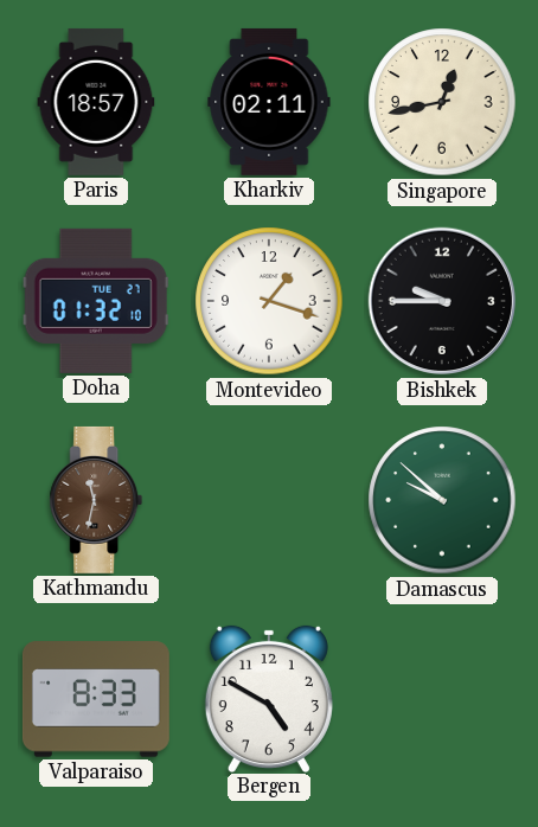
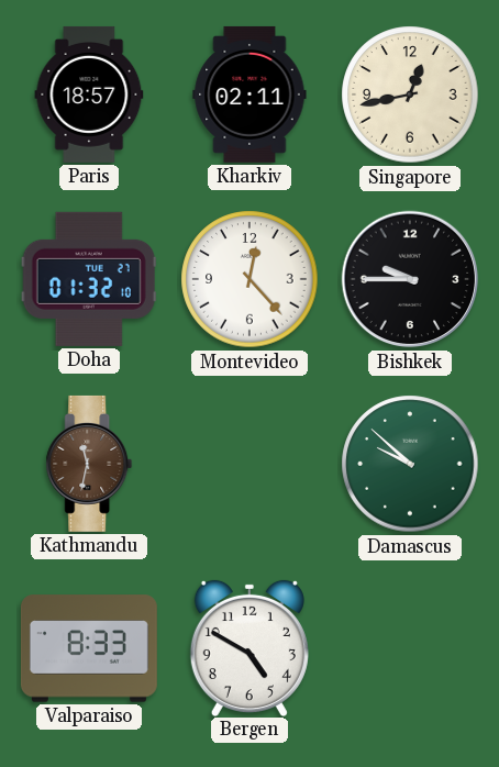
Montevideo: 1:18 -> 12:23
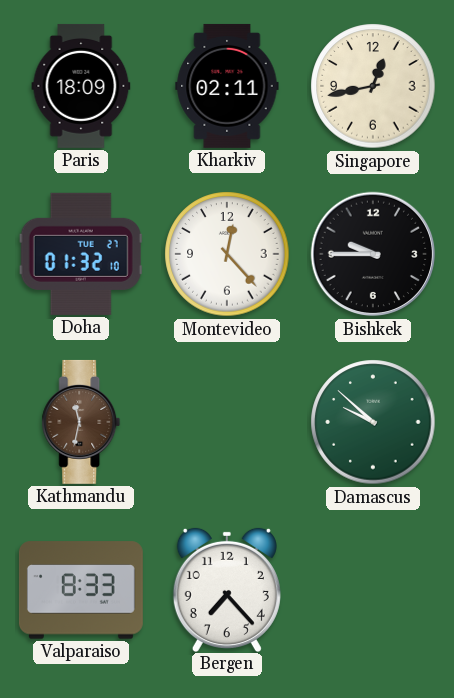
Paris: 18:57 -> 18:09
Bergen: 4:50 -> 7:23
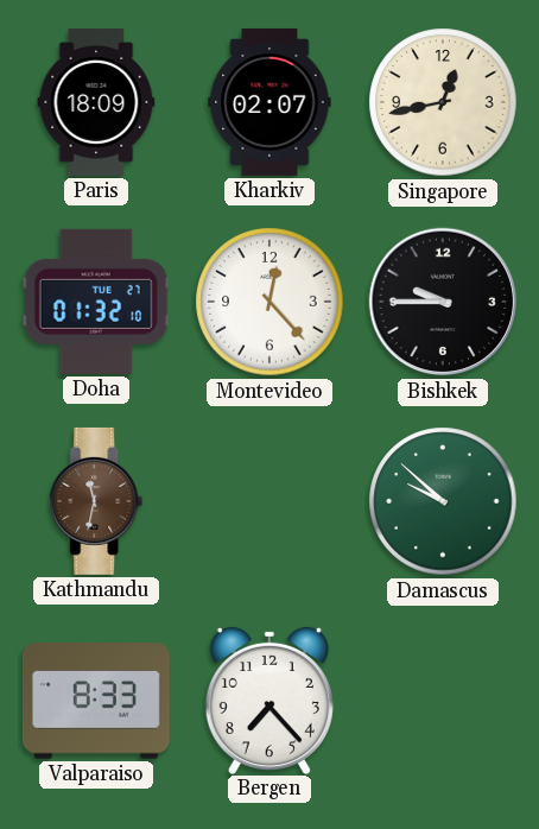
Kharkiv: 02:11 -> 02:07
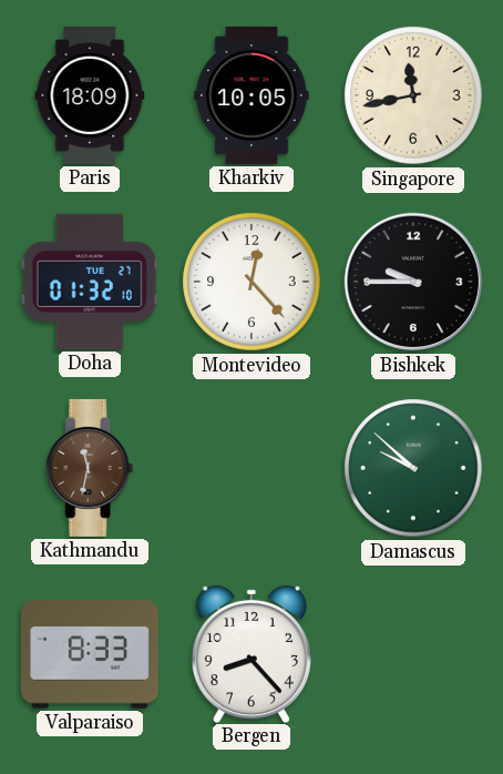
Kharkiv: 02:07 -> 10:05
Singapore: 12:43 -> 11:43
Bergen: 7:23 -> 8:23
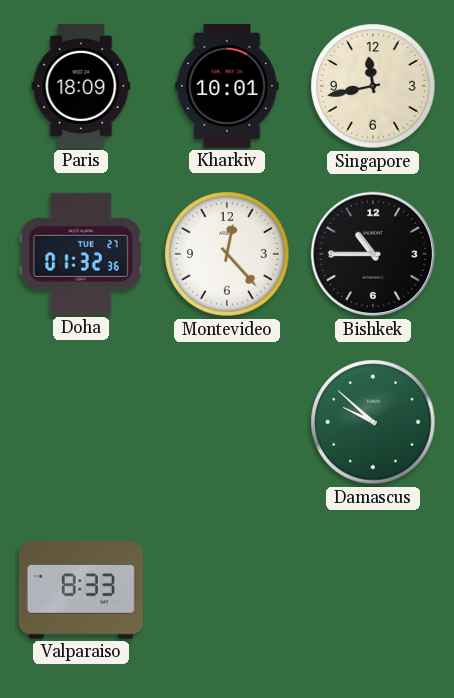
Kharkiv: 10:05 -> 10:01
Doha: 01:32:10 -> 01:32:36
Bishkek: 9:45 -> 10:45
Kathmandu: 11:32 -> none
Bergen: 8:23 -> none
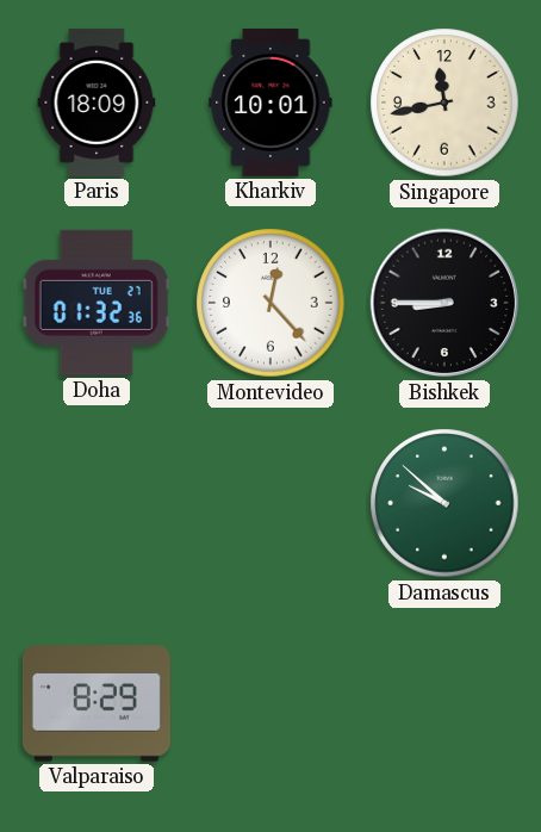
Bishkek: 10:45 -> 8:45
Valparaiso: 8:33 -> 8:29
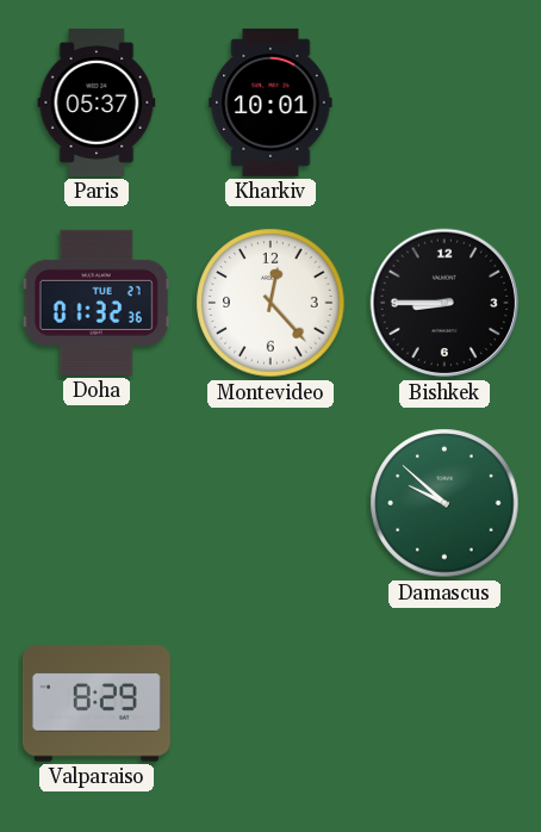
Paris: 18:09 -> 05:37
Singapore: 11:43 -> none
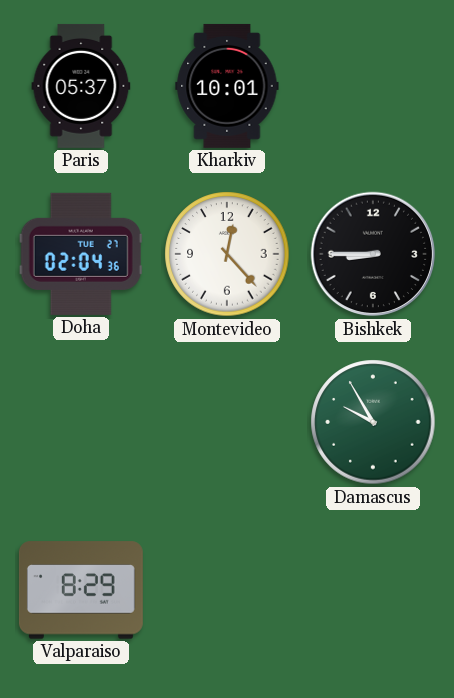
Doha: 01:32 -> 02:04
Damascus: 9:52 -> 9:55
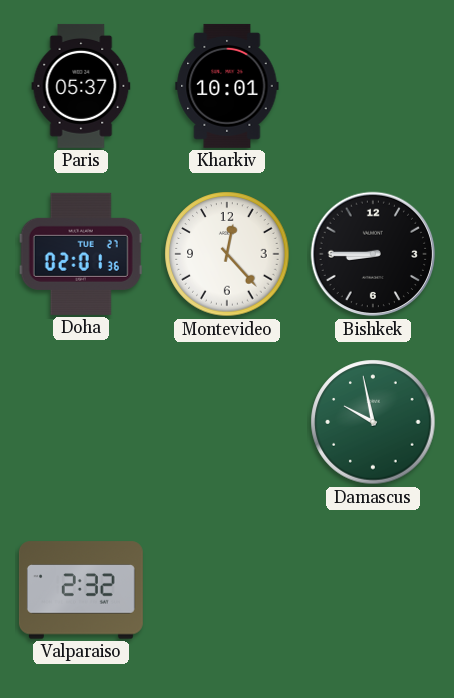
Doha: 02:04 -> 02:01
Damascus: 9:55 -> 9:58
Valparaiso: 8:29 -> 2:32
